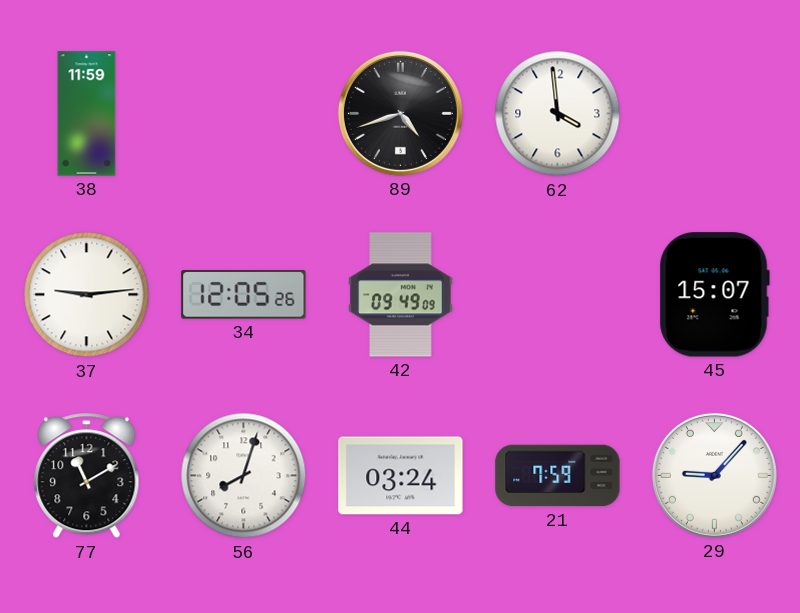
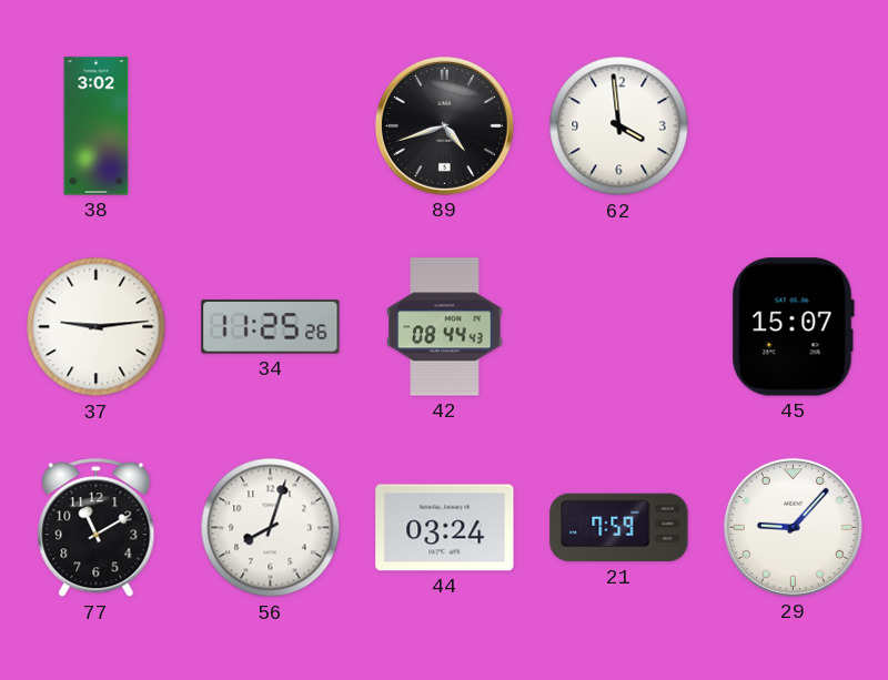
38: 11:59 -> 3:02
34: 12:05 -> 11:25
42: 09:49 -> 08:44
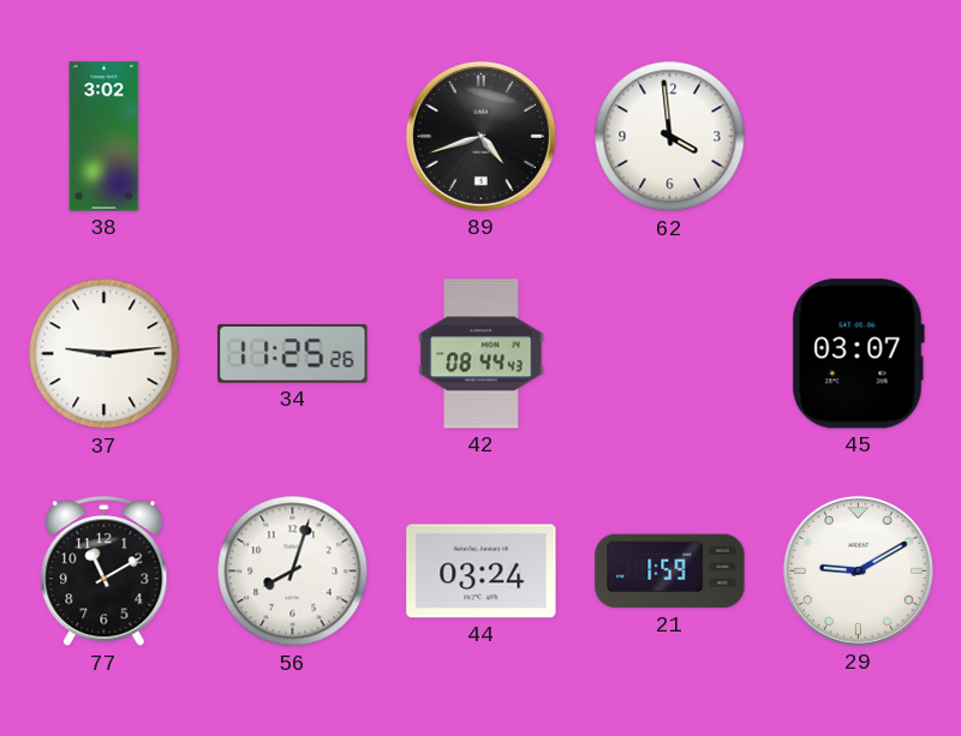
45: 15:07 -> 03:07
21: 7:59 -> 1:59
29: 9:07 -> 9:10
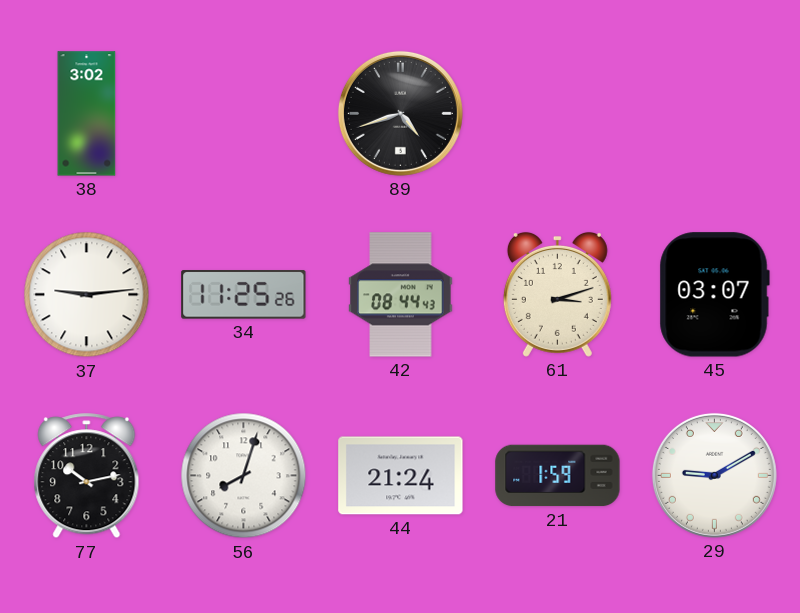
62: 3:59 -> none
61: none -> 3:12
77: 11:10 -> 10:13
44: 03:24 -> 21:24
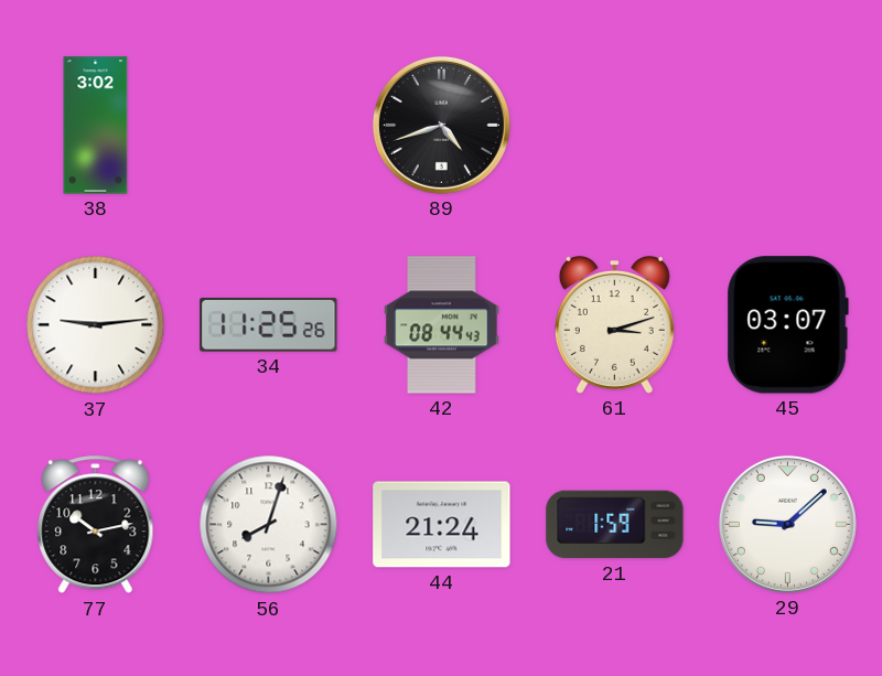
29: 9:10 -> 9:08
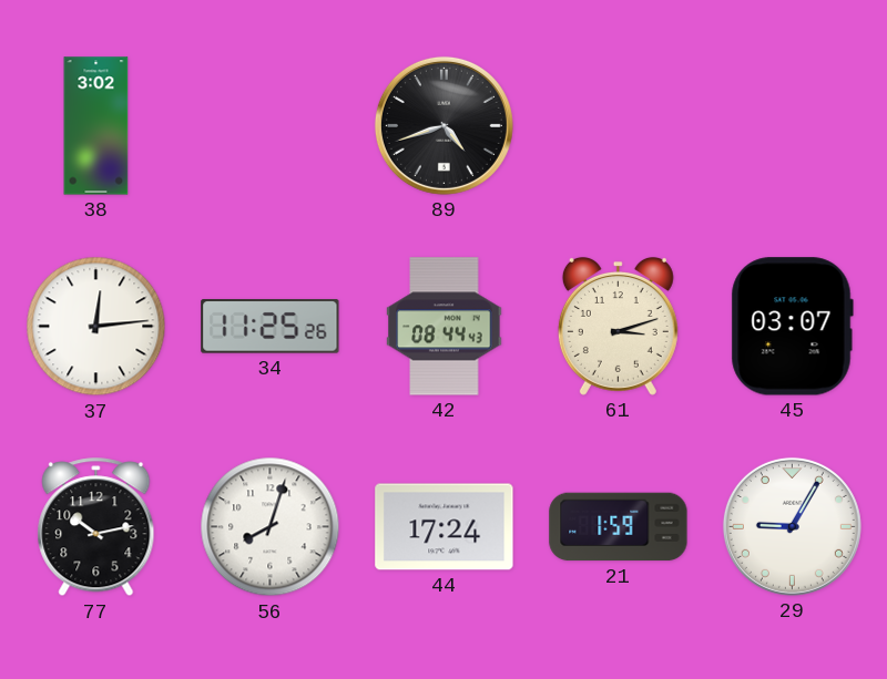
37: 9:14 -> 12:14
44: 21:24 -> 17:24
29: 9:08 -> 9:05
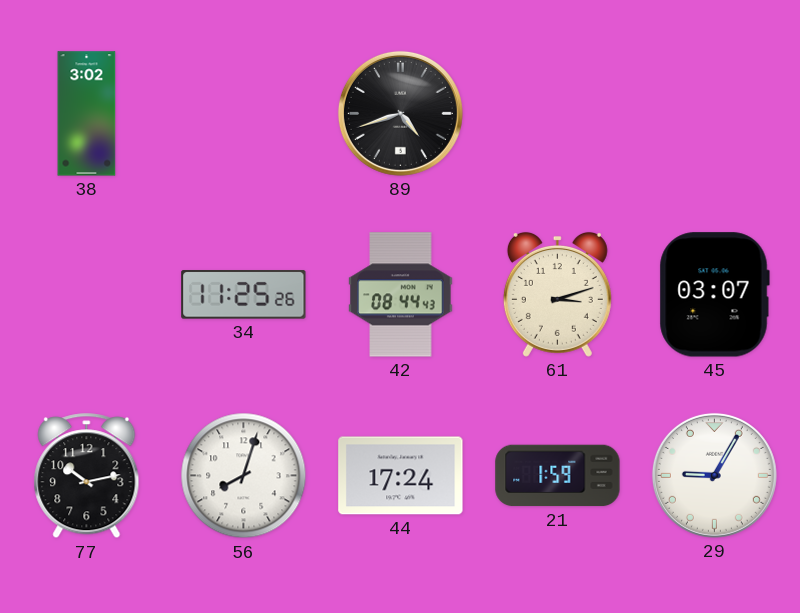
37: 12:14 -> none
